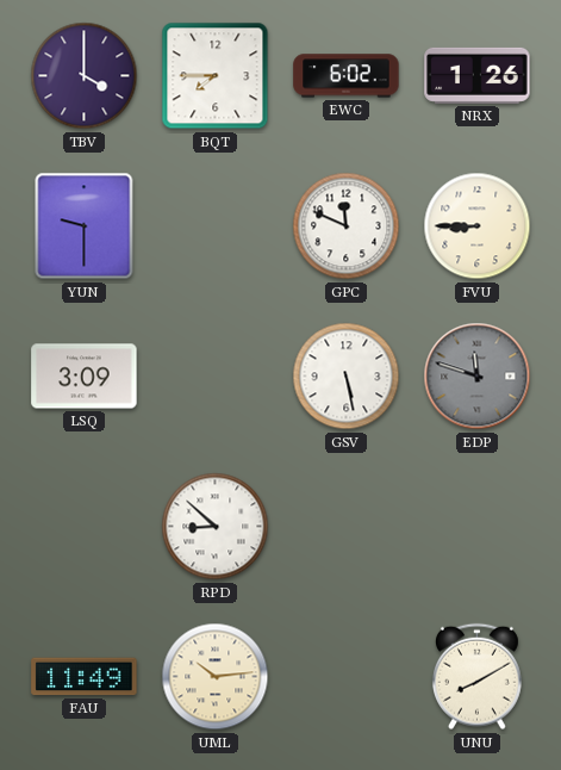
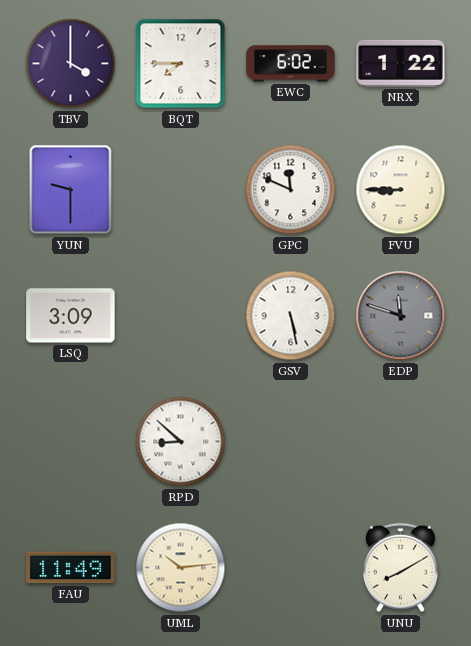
NRX: 1:26 -> 1:22
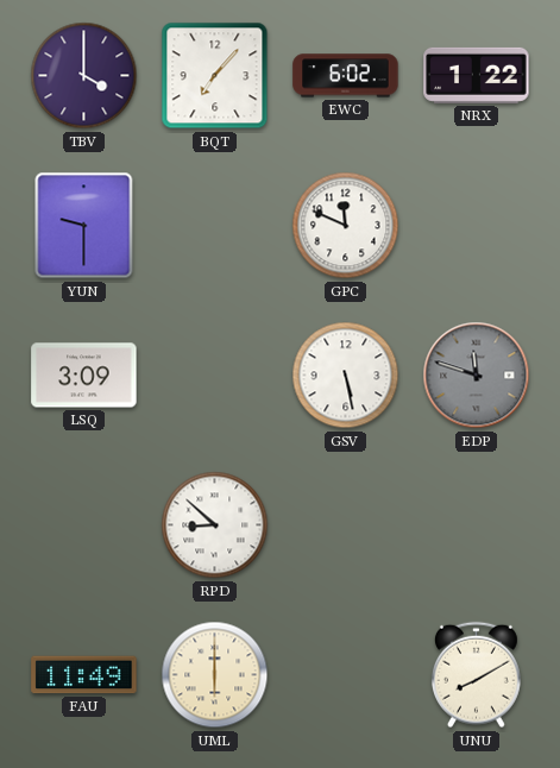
BQT: 7:45 -> 7:07
FVU: 8:45 -> none
UML: 10:14 -> 6:00
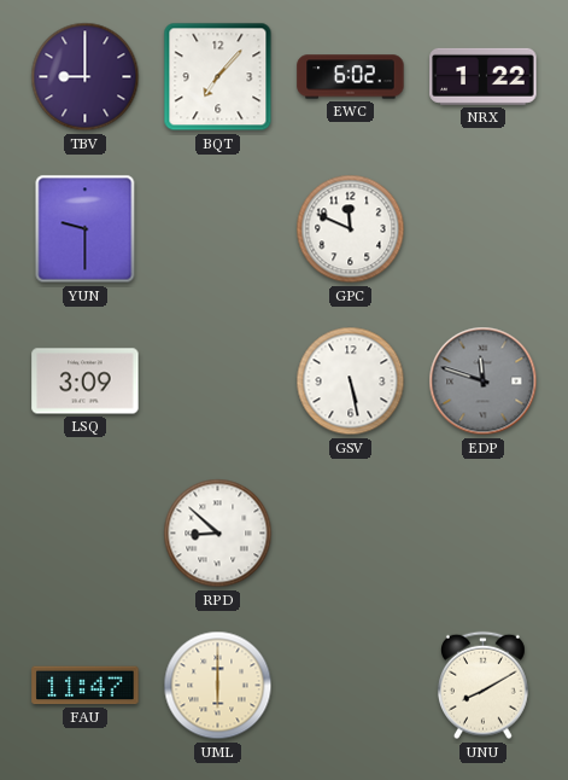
TBV: 4:00 -> 9:00
FAU: 11:49 -> 11:47
